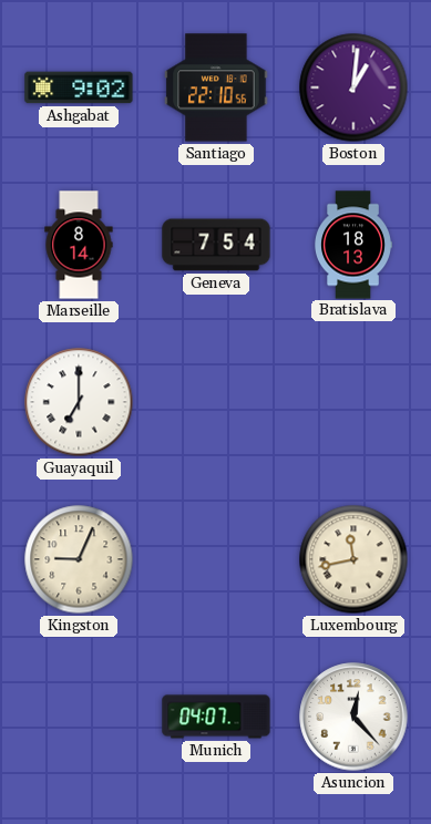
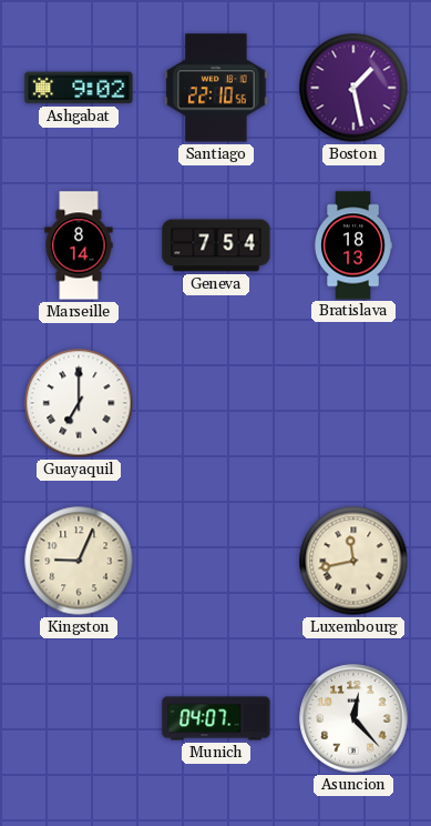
Boston: 1:01 -> 1:28
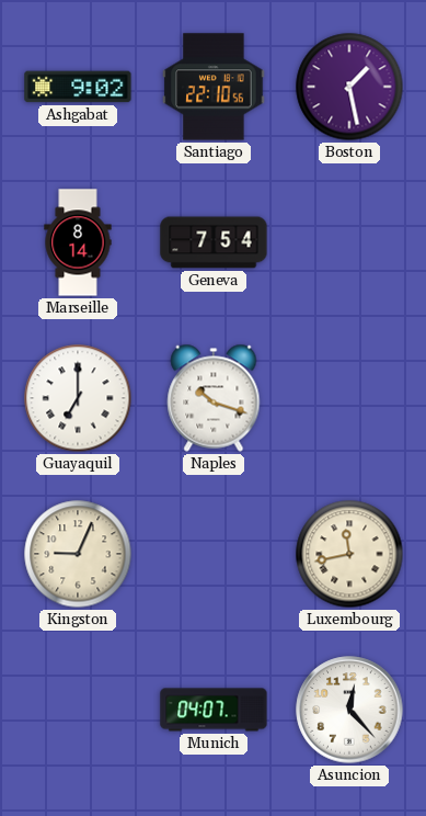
Bratislava: 18:13 -> none
Naples: none -> 10:18
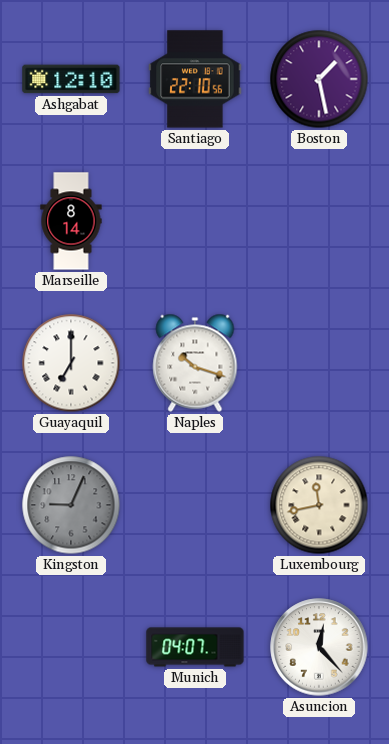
Ashgabat: 9:02 -> 12:10
Geneva: 7:54 -> none
Kingston dial: cream -> grey
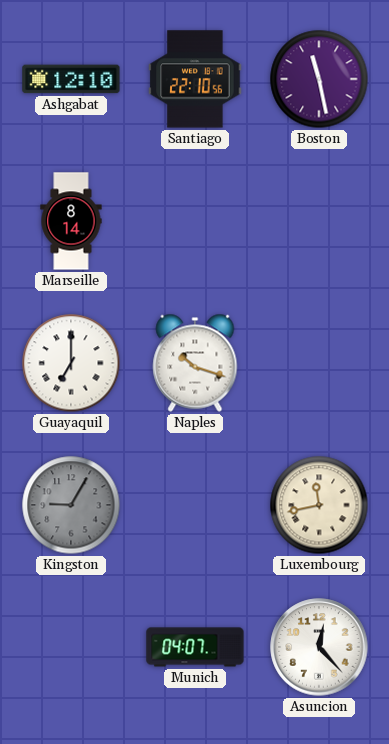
Boston: 1:28 -> 11:28
Kingston: 9:04 -> 9:05
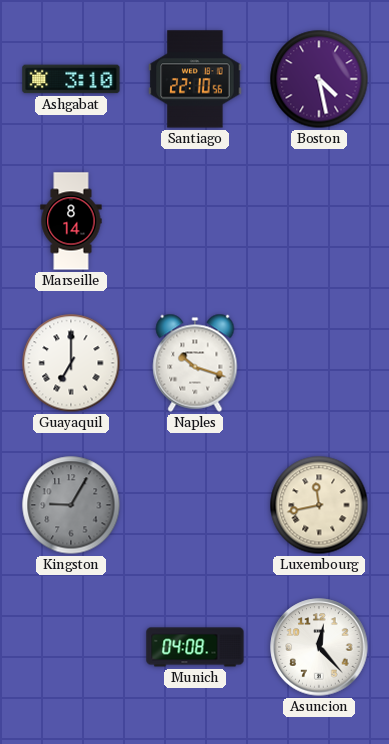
Ashgabat: 12:10 -> 3:10
Boston: 11:28 -> 4:28
Munich: 04:07 -> 04:08
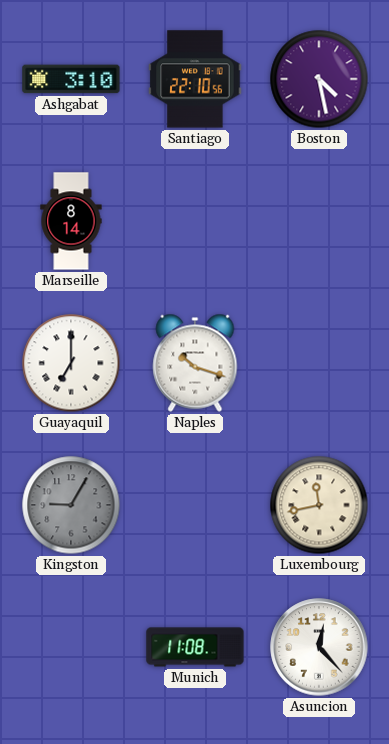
Munich: 04:08 -> 11:08
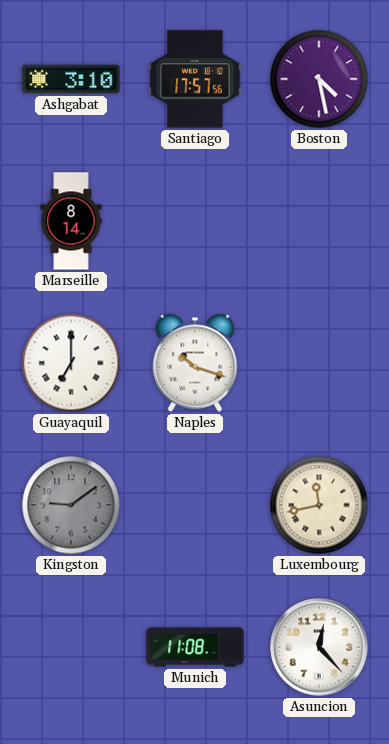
Santiago: 22:10 -> 17:57
Kingston: 9:05 -> 9:09
